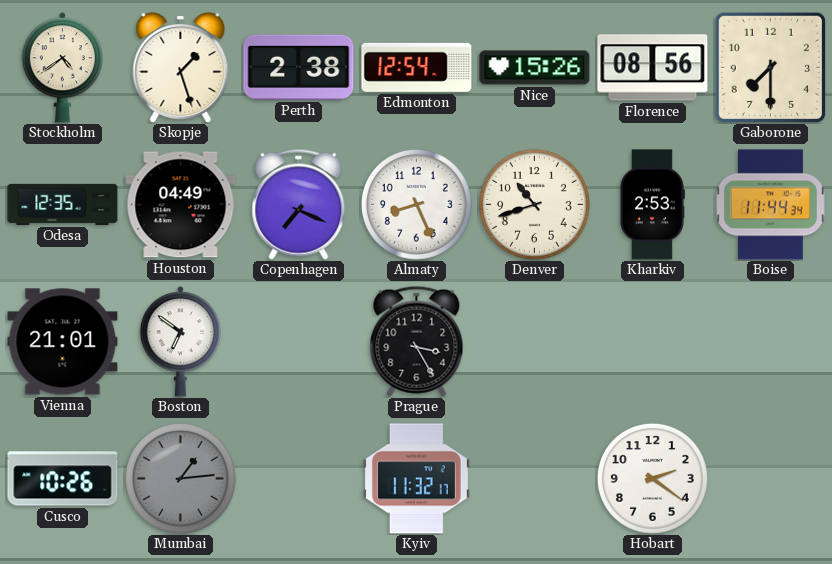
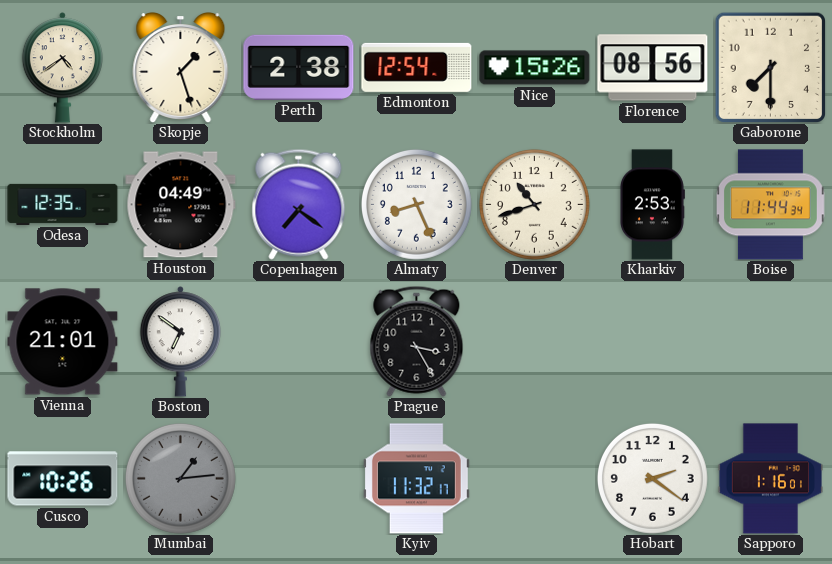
Copenhagen: 7:19 -> 7:21
Sapporo: none -> 1:16
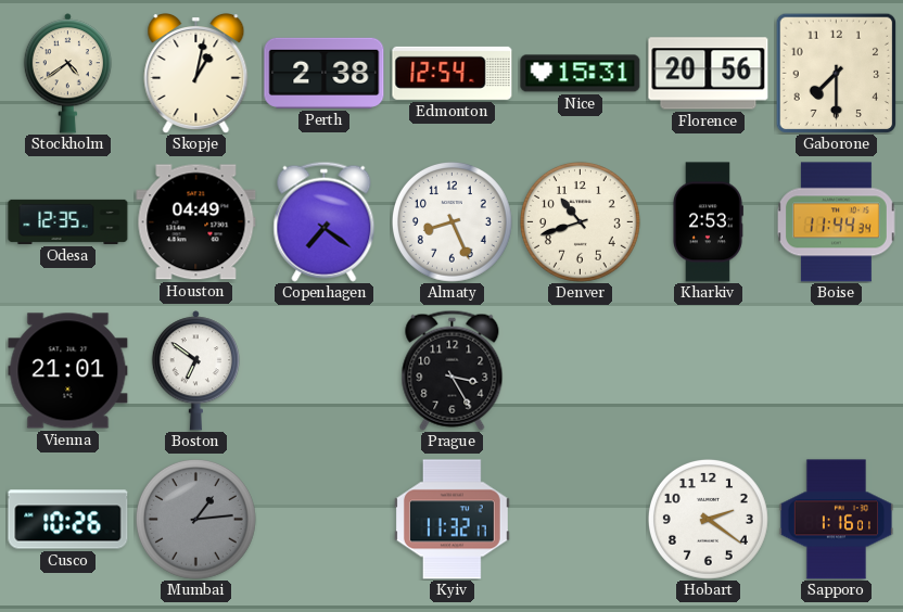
Skopje: 1:27 -> 1:02
Nice: 15:26 -> 15:31
Florence: 08:56 -> 20:56
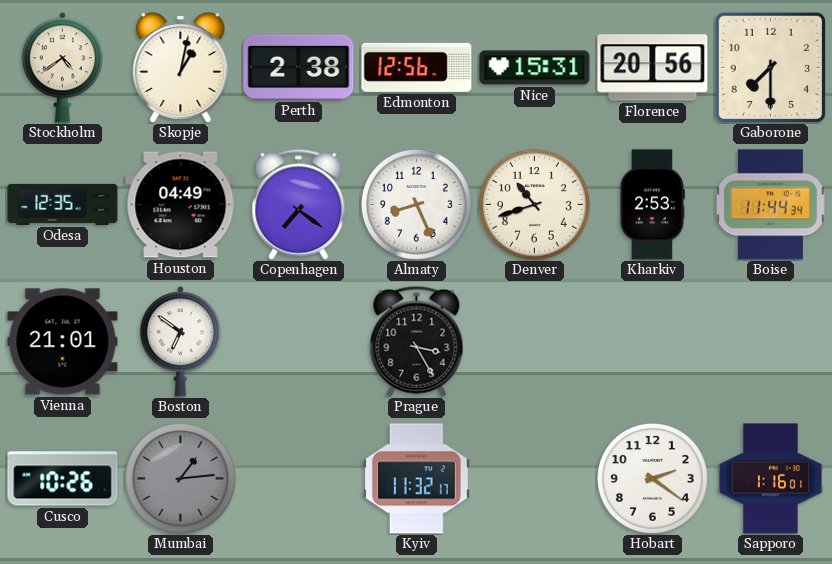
Edmonton: 12:54 -> 12:56
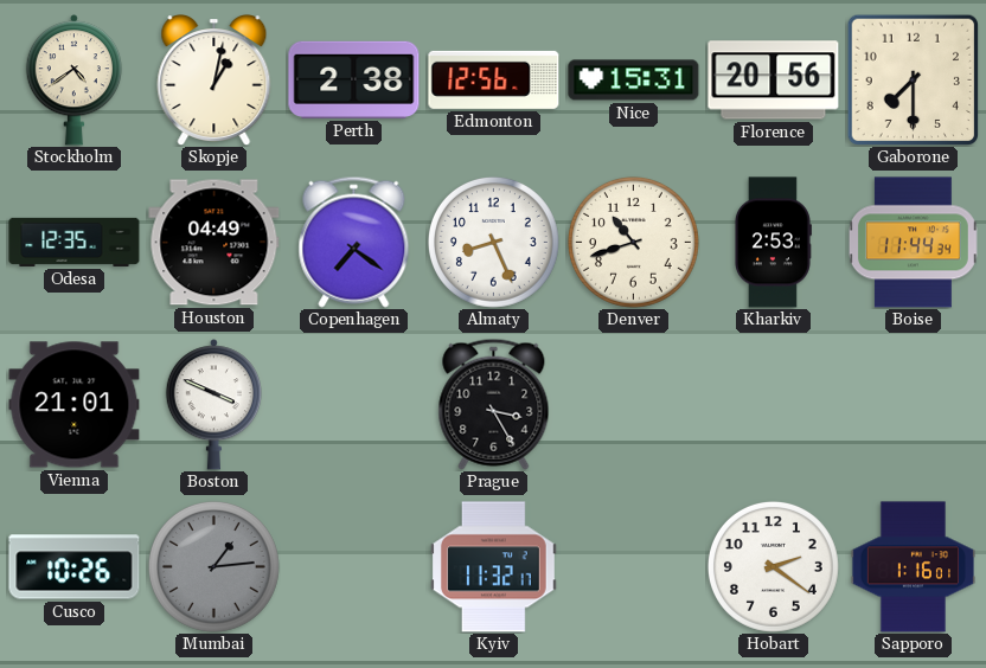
Boston: 6:51 -> 3:49
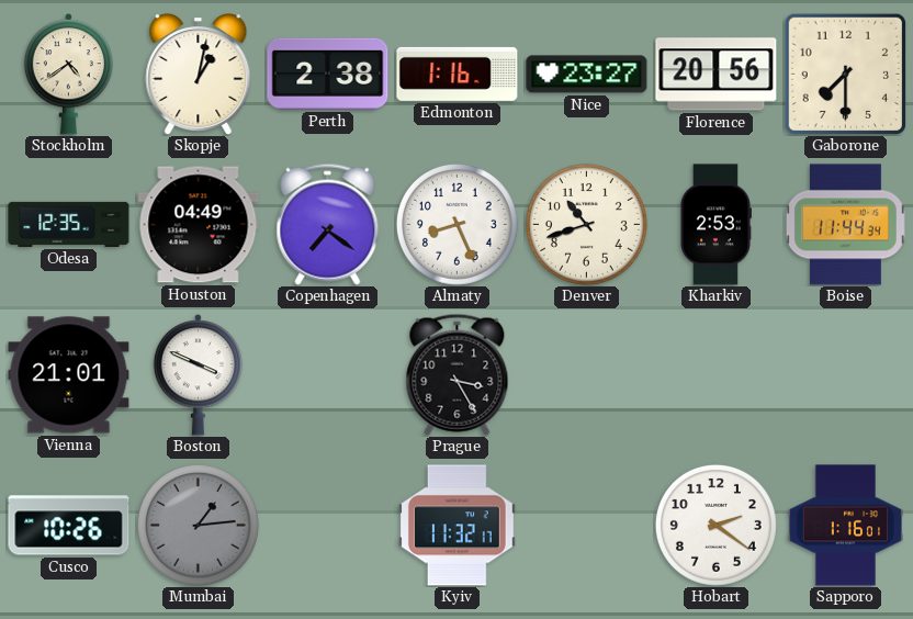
Edmonton: 12:56 -> 1:16
Nice: 15:31 -> 23:27
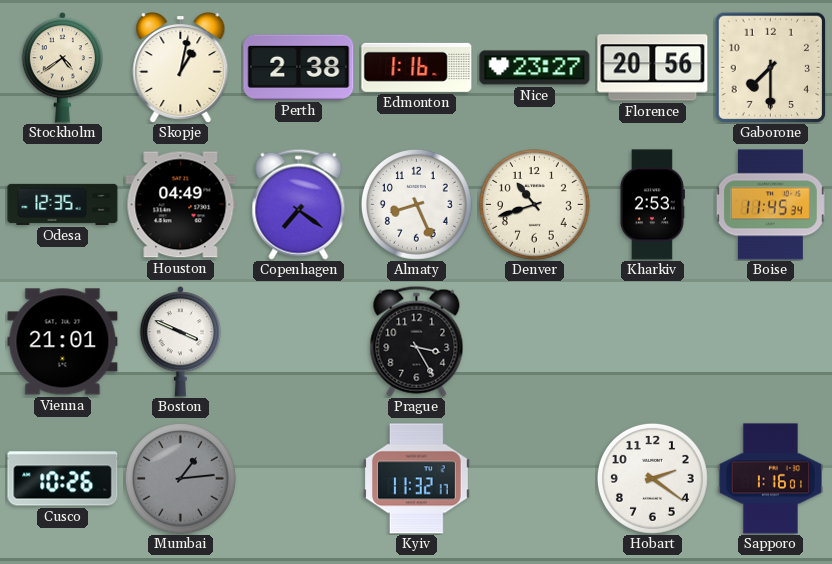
Boise: 11:44 -> 11:45
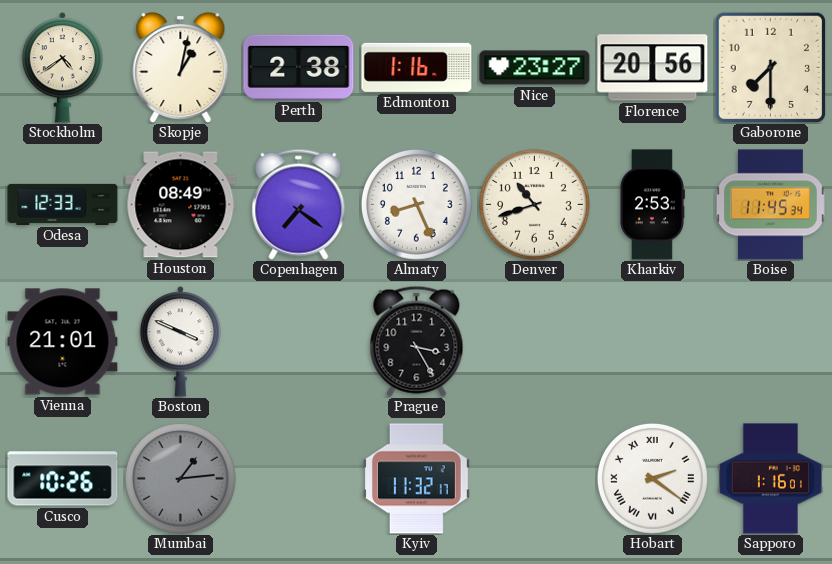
Odesa: 12:35 -> 12:33
Houston: 04:49 -> 08:49
Hobart numerals: Arabic -> Roman
